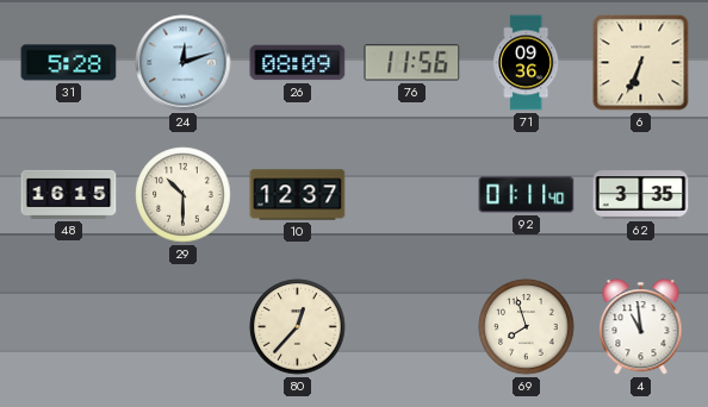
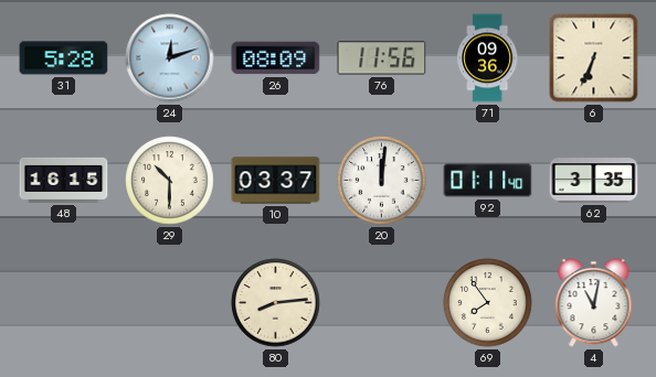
10: 12:37 -> 03:37
20: none -> 12:01
80: 12:37 -> 8:14
69: 7:57 -> 7:54
4: 10:59 -> 11:02
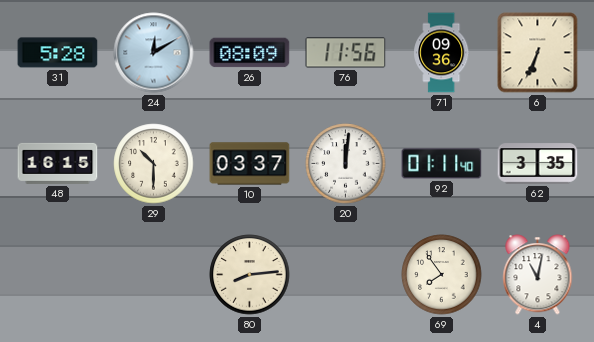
24: 12:12 -> 12:10
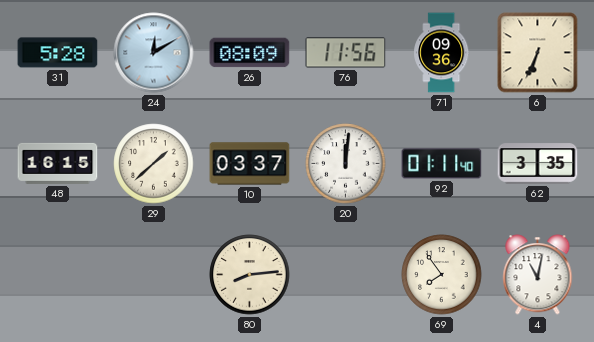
29: 10:30 -> 1:38
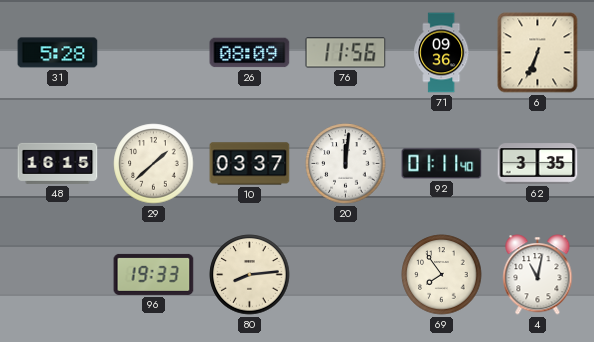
24: 12:10 -> none
96: none -> 19:33
